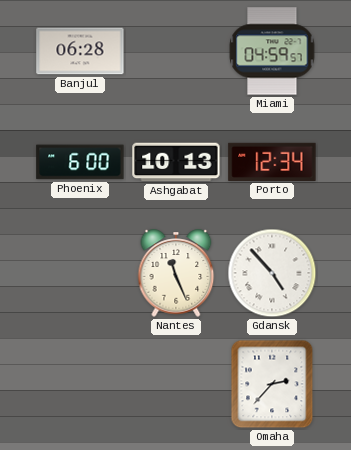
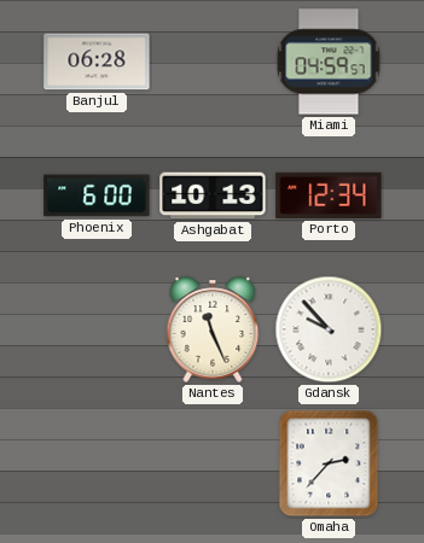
Gdansk: 4:53 -> 9:53
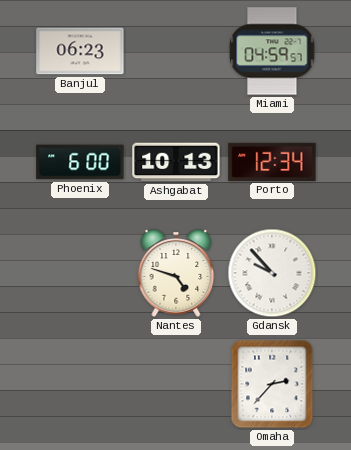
Banjul: 06:28 -> 06:23
Nantes: 11:26 -> 4:48
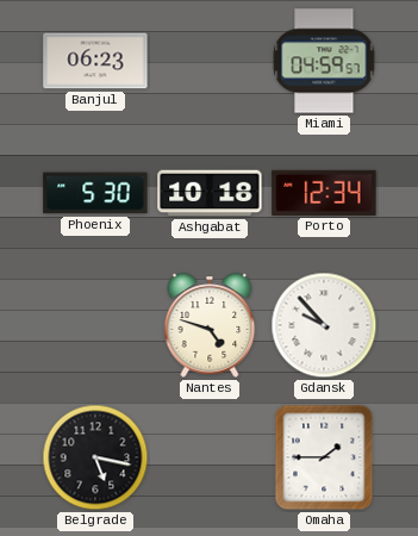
Phoenix: 6:00 -> 5:30
Ashgabat: 10:13 -> 10:18
Belgrade: none -> 5:17
Omaha: 2:37 -> 1:45
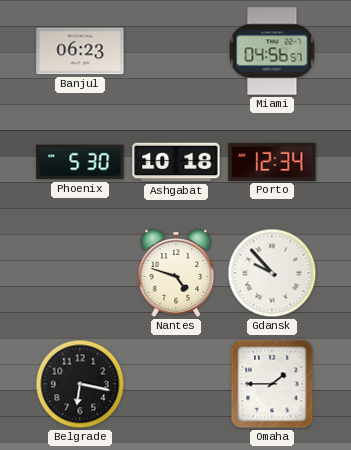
Miami: 04:59 -> 04:56
Belgrade: 5:17 -> 6:17
